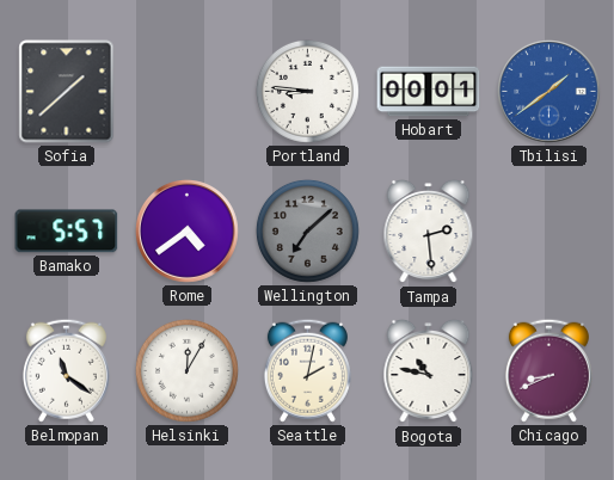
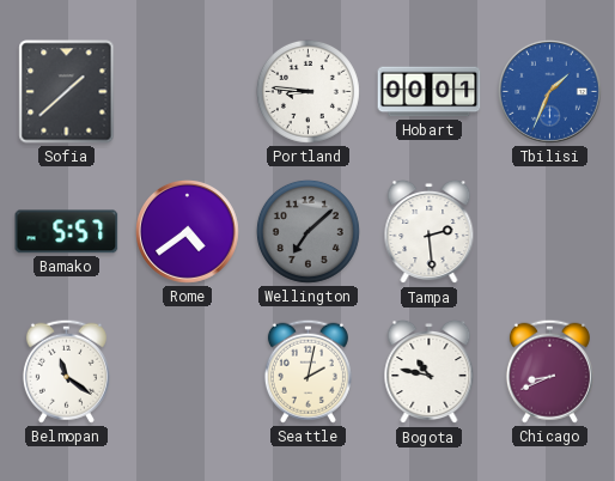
Tbilisi: 1:39 -> 1:34
Helsinki: 12:05 -> none
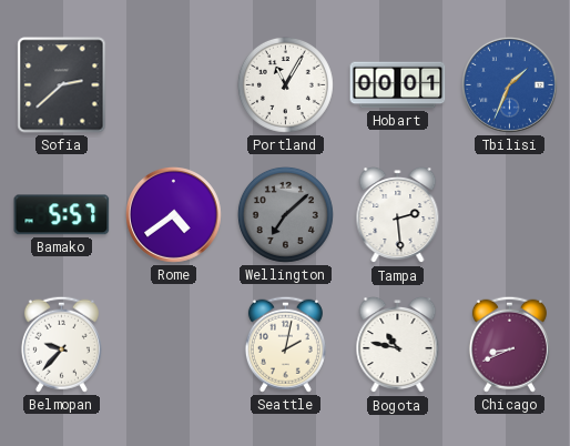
Sofia: 1:38 -> 2:38
Portland: 8:46 -> 11:05
Belmopan: 11:21 -> 9:37
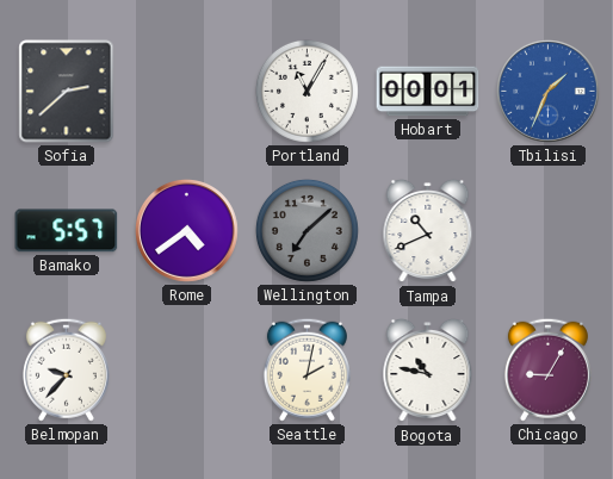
Tampa: 2:29 -> 10:41
Chicago: 8:41 -> 9:05
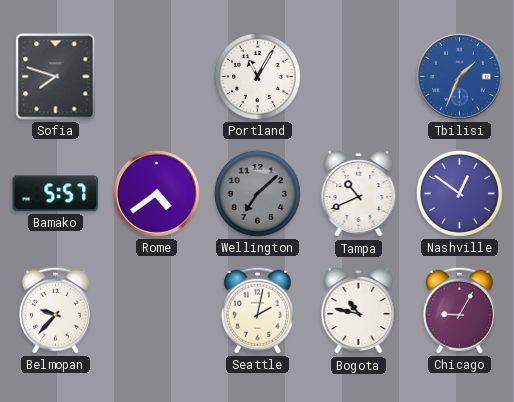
Sofia: 2:38 -> 7:48
Hobart: 00:01 -> none
Nashville: none -> 12:51
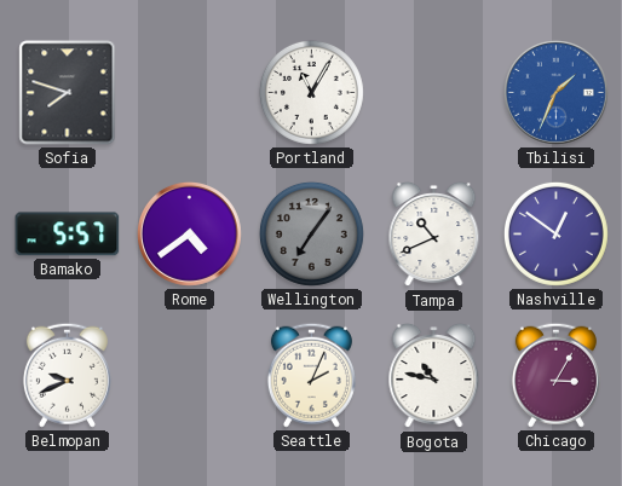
Wellington: 7:08 -> 7:06
Belmopan: 9:37 -> 9:41
Seattle: 2:02 -> 2:04
Chicago: 9:05 -> 3:05
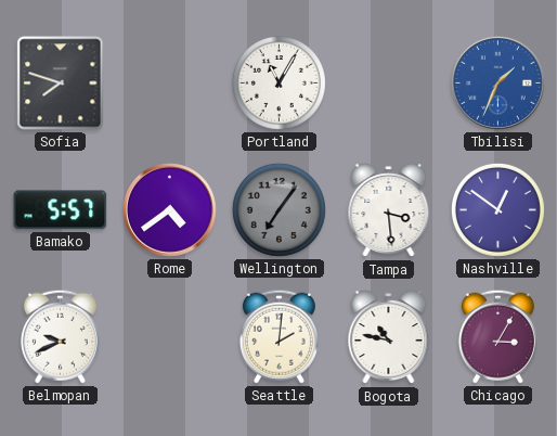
Tampa: 10:41 -> 3:29
Seattle: 2:04 -> 2:01
